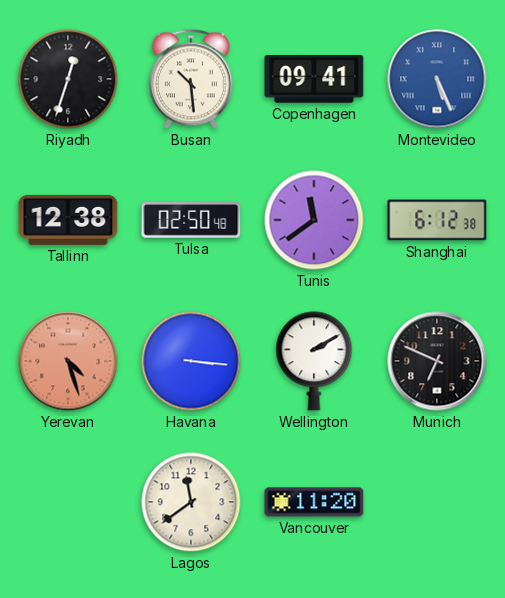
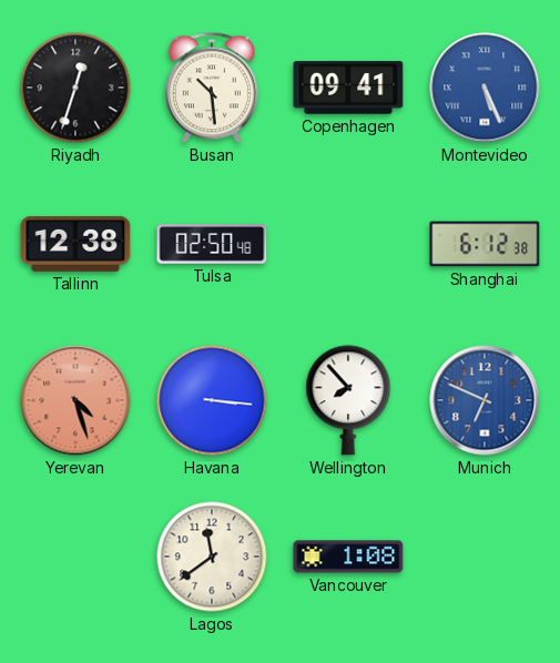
Tunis: 11:39 -> none
Wellington: 2:10 -> 7:53
Munich dial: black -> blue
Vancouver: 11:20 -> 1:08
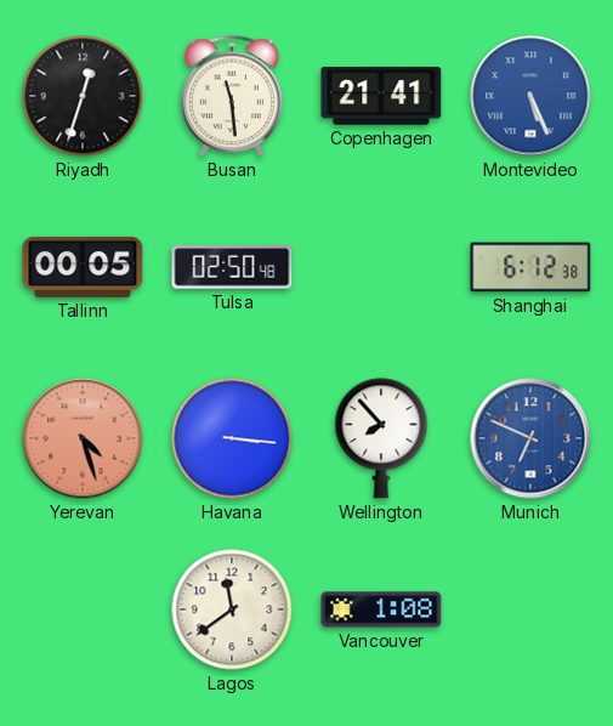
Busan: 10:29 -> 11:29
Copenhagen: 09:41 -> 21:41
Tallinn: 12:38 -> 00:05
